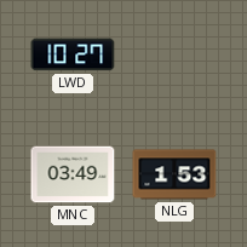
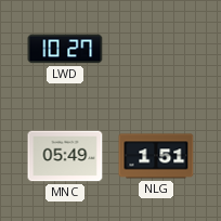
MNC: 03:49 -> 05:49
NLG: 1:53 -> 1:51
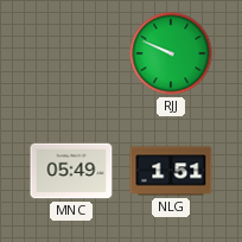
LWD: 10:27 -> none
RJJ: none -> 9:49
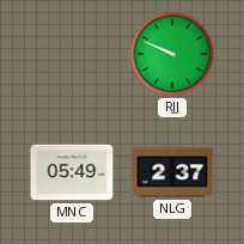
NLG: 1:51 -> 2:37
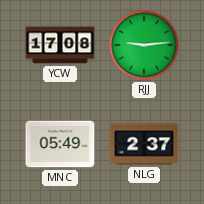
YCW: none -> 17:08
RJJ: 9:49 -> 9:14
